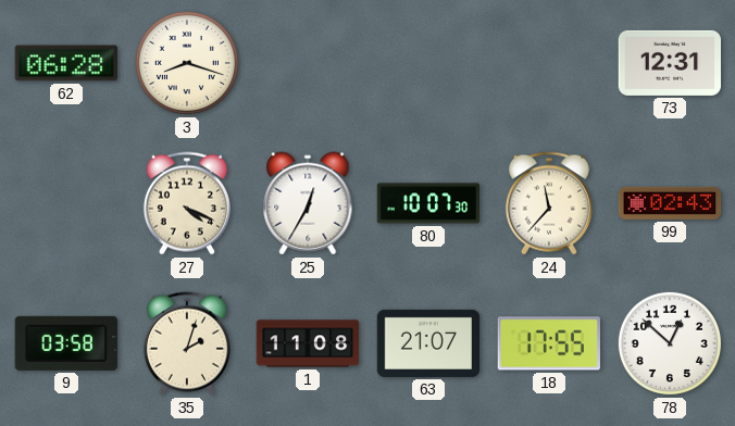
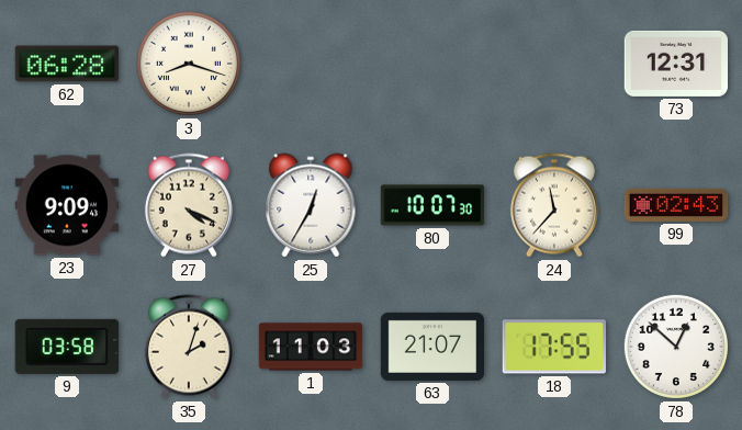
23: none -> 9:09
1: 11:08 -> 11:03
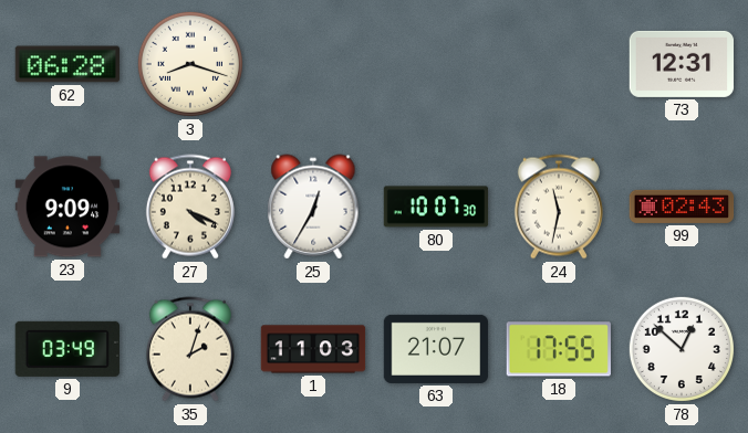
24: 11:37 -> 11:32
9: 03:58 -> 03:49
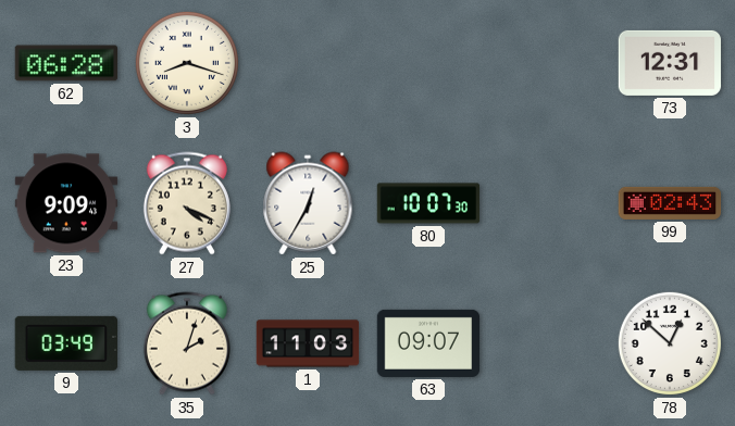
24: 11:32 -> none
63: 21:07 -> 09:07
18: 17:55 -> none
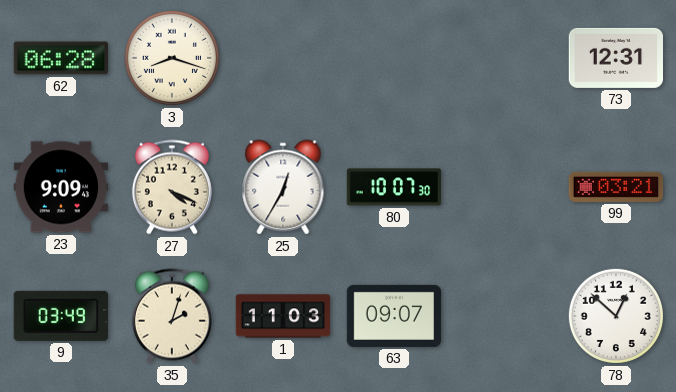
99: 02:43 -> 03:21
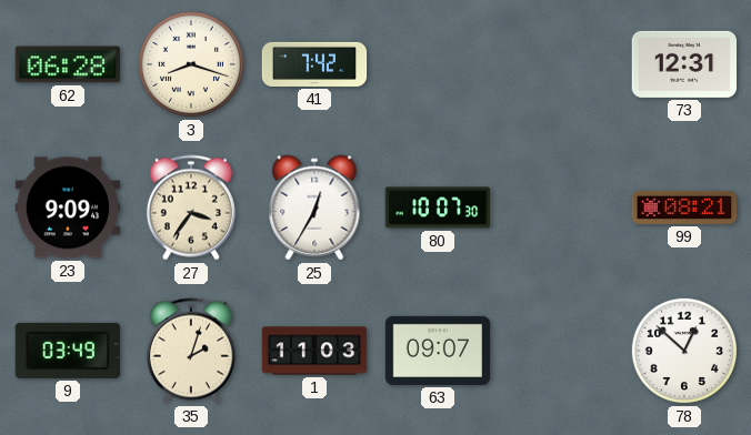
41: none -> 7:42
27: 4:19 -> 3:36
99: 03:21 -> 08:21
